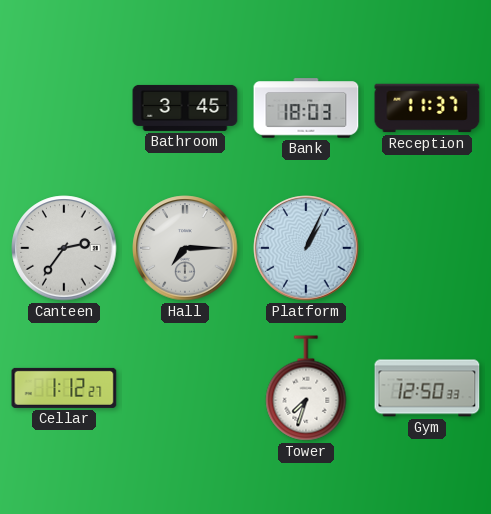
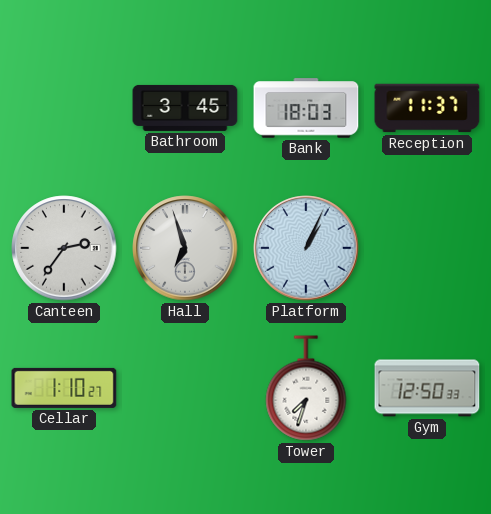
Hall: 7:15 -> 6:57
Cellar: 1:12 -> 1:10
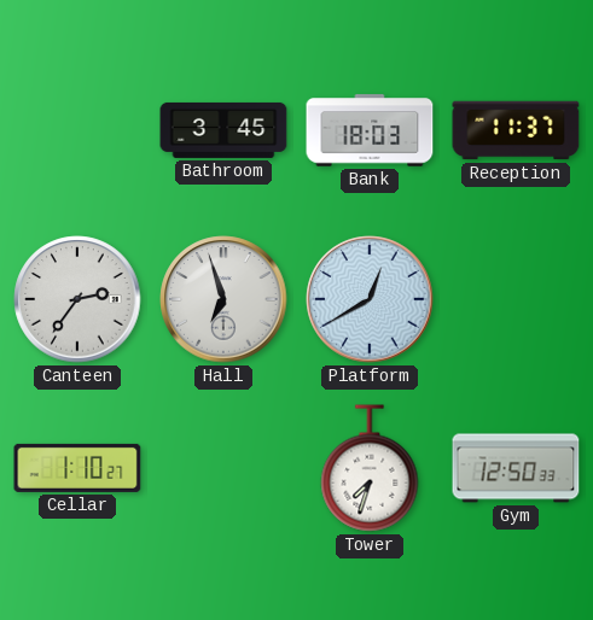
Platform: 1:04 -> 12:40
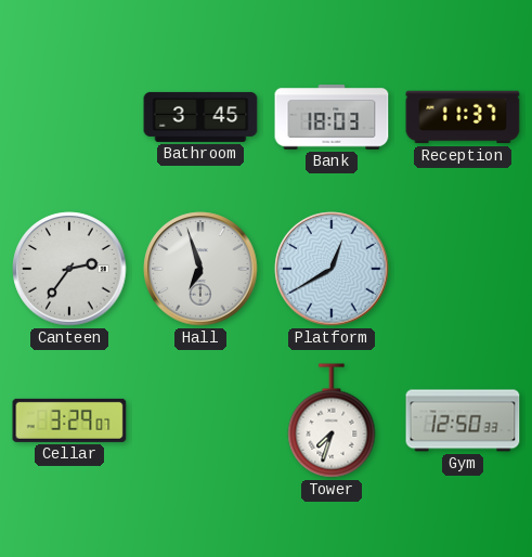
Cellar: 1:10 -> 3:29
